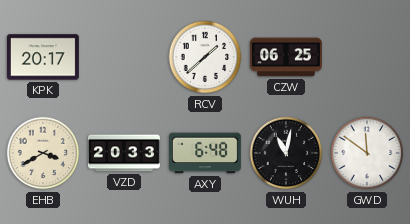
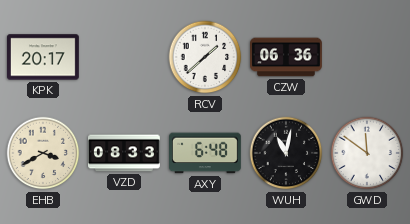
CZW: 06:25 -> 06:36
VZD: 20:33 -> 08:33
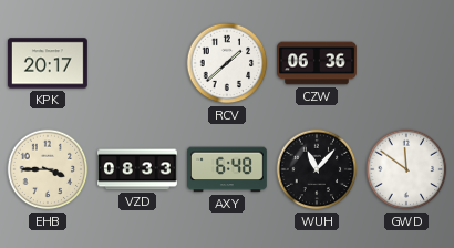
EHB: 3:40 -> 3:45
WUH: 11:02 -> 11:07
